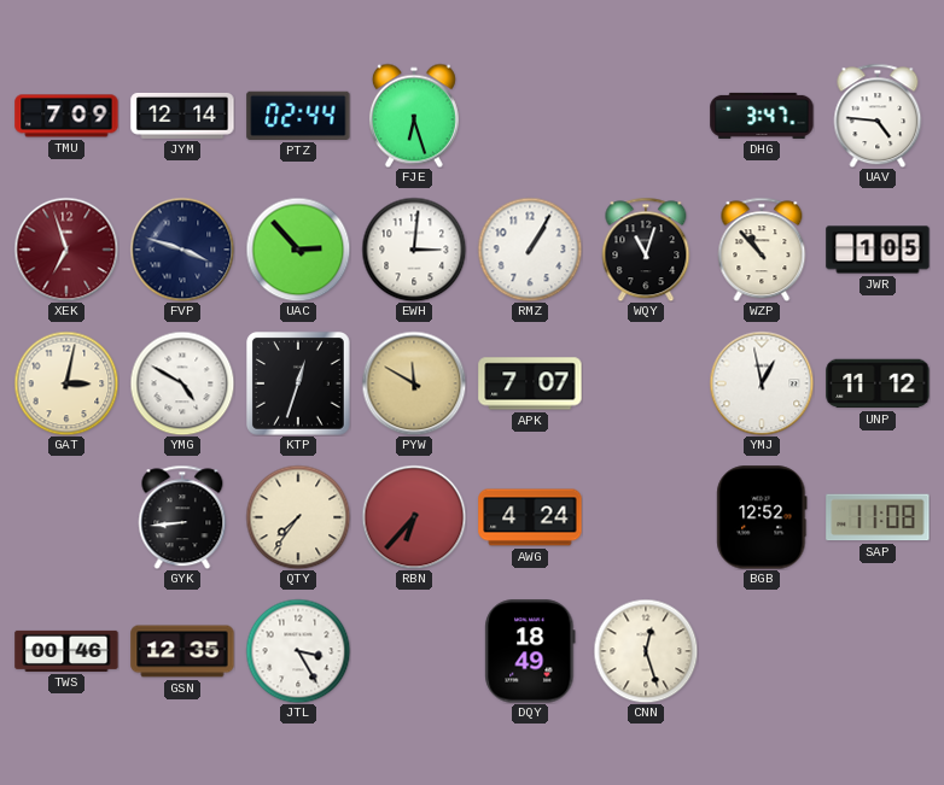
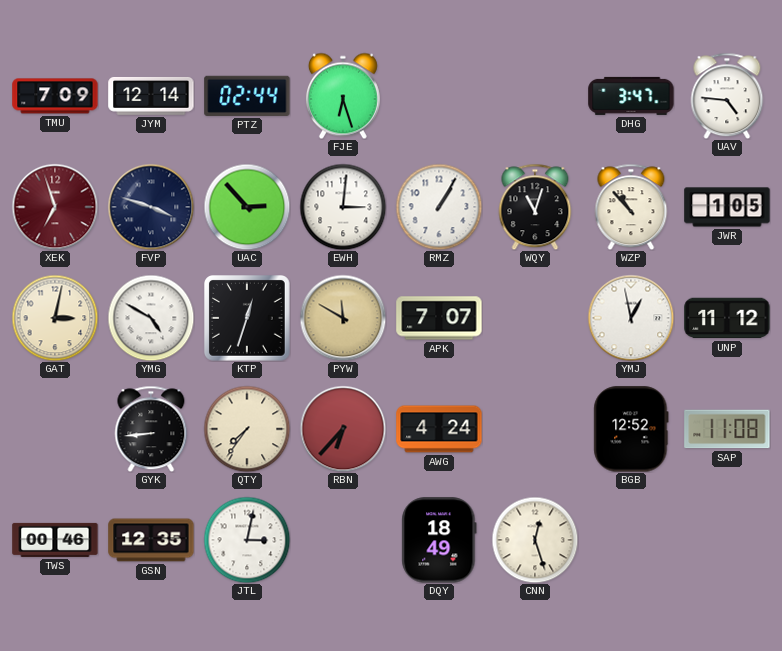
JTL: 3:25 -> 3:02
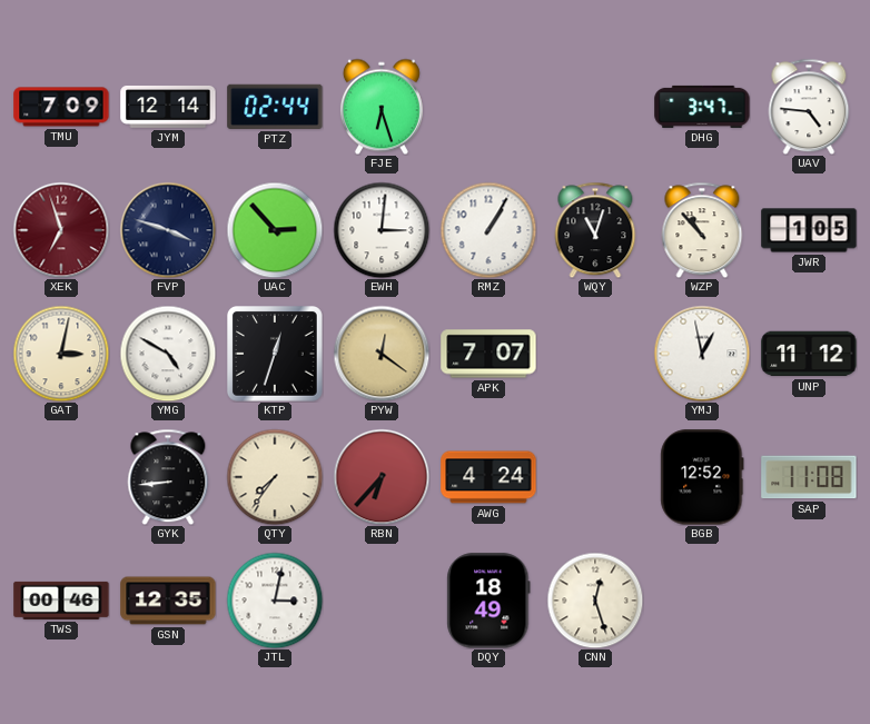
PYW: 11:50 -> 12:21
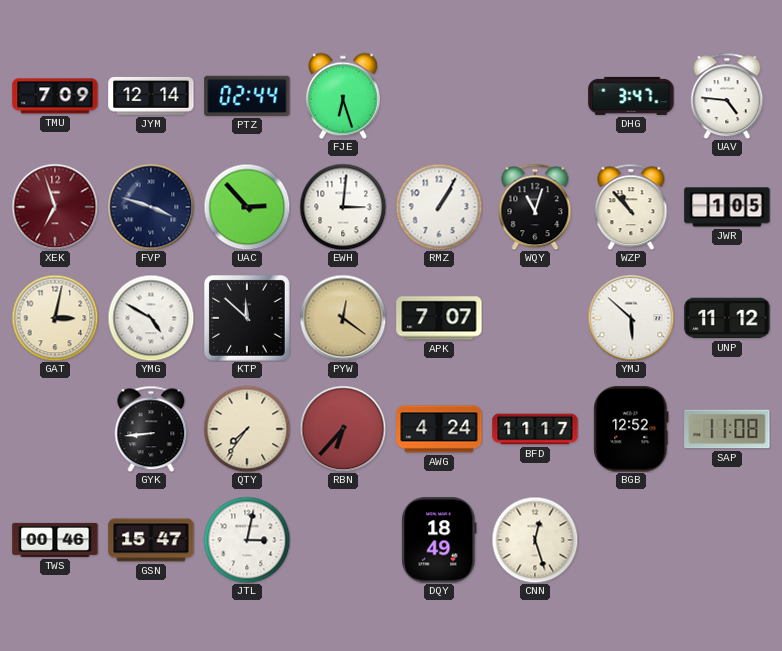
KTP: 12:33 -> 11:52
YMJ: 12:58 -> 5:52
BFD: none -> 11:17
GSN: 12:35 -> 15:47
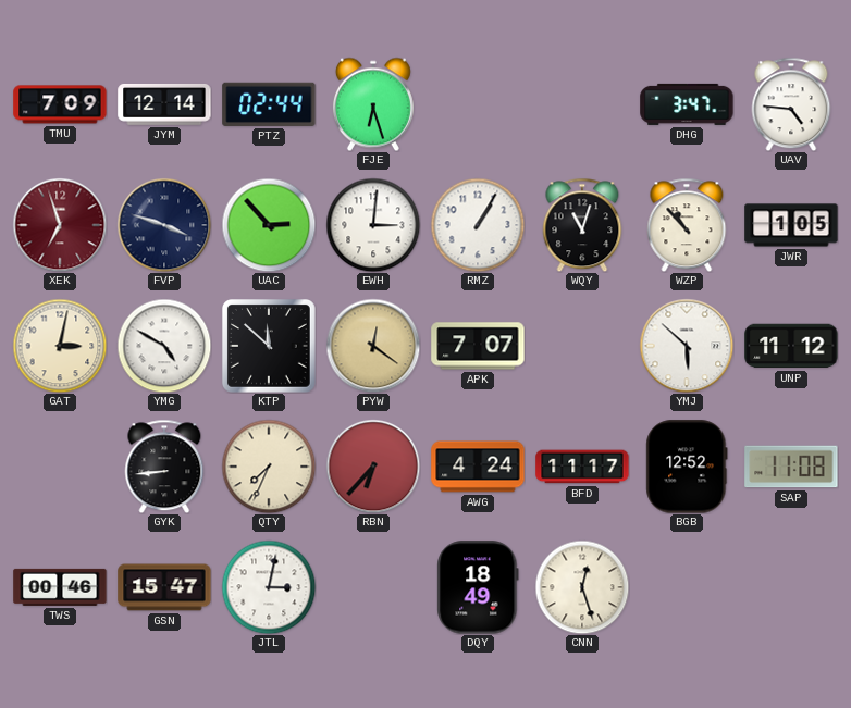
QTY: 7:36 -> 7:34
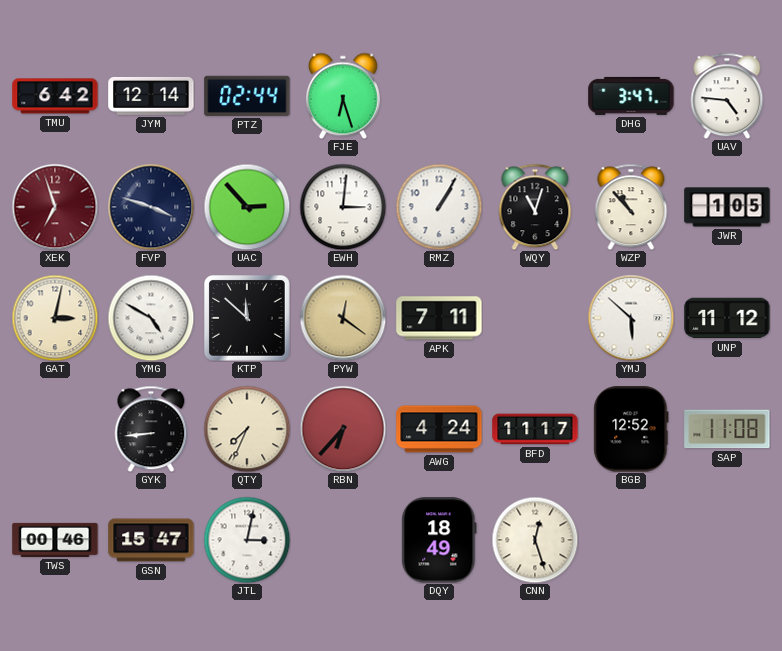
TMU: 7:09 -> 6:42
APK: 7:07 -> 7:11
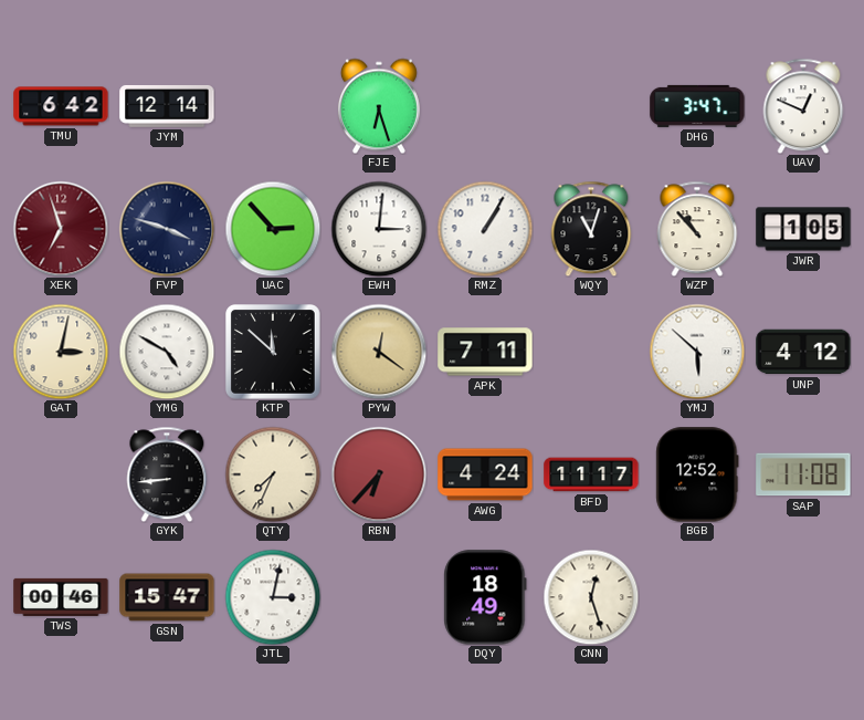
PTZ: 02:44 -> none
UAV: 4:46 -> 12:49
UNP: 11:12 -> 4:12
